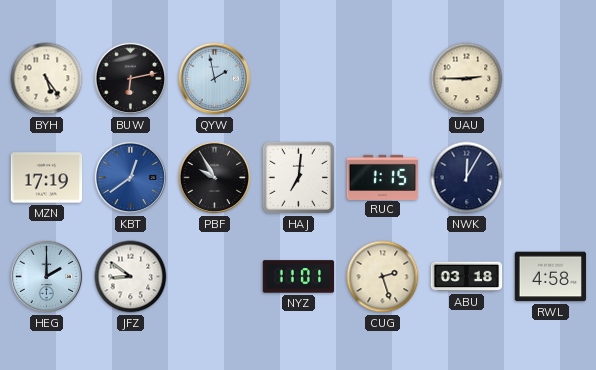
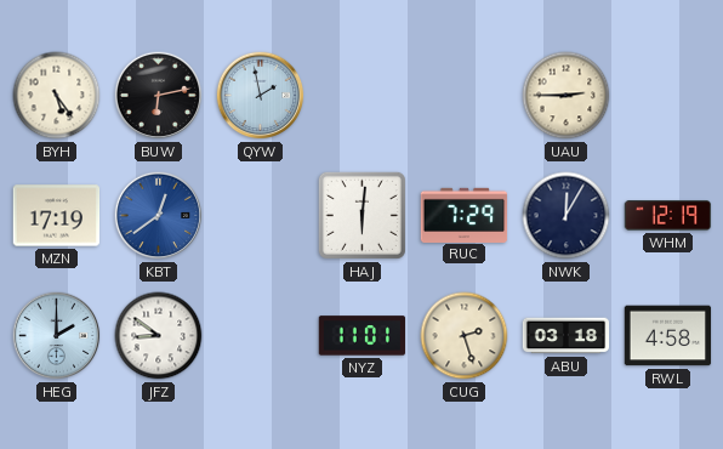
PBF: 9:55 -> none
HAJ: 7:01 -> 6:01
RUC: 1:15 -> 7:29
WHM: none -> 12:19
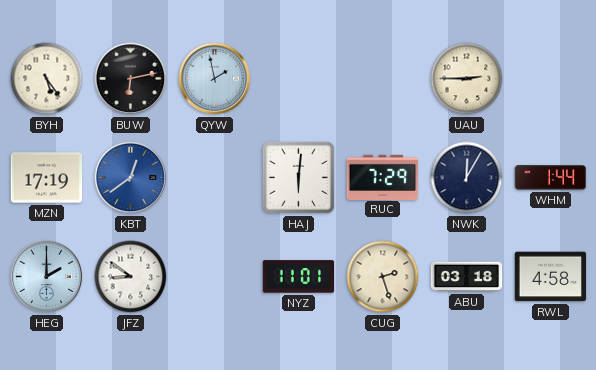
WHM: 12:19 -> 1:44
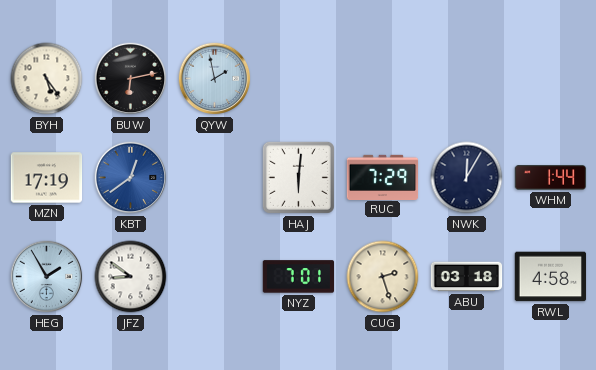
UAU: 2:45 -> none
HEG: 2:00 -> 1:55
NYZ: 11:01 -> 7:01
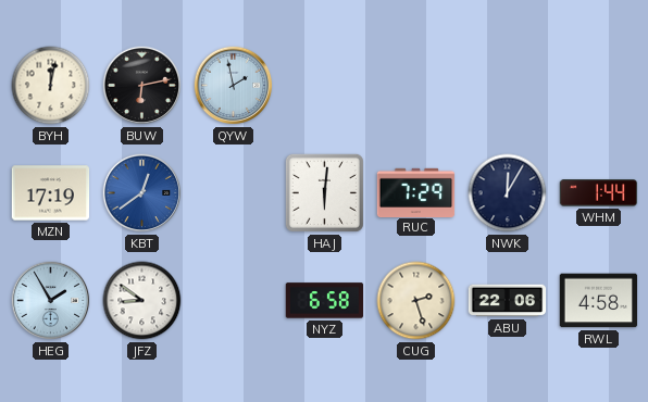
BYH: 5:24 -> 12:02
NYZ: 7:01 -> 6:58
ABU: 03:18 -> 22:06
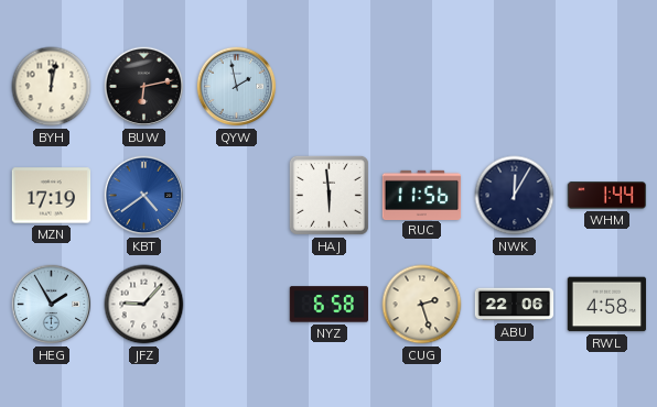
KBT: 12:39 -> 4:39
HAJ: 6:01 -> 5:59
RUC: 7:29 -> 11:56
JFZ: 8:51 -> 9:07
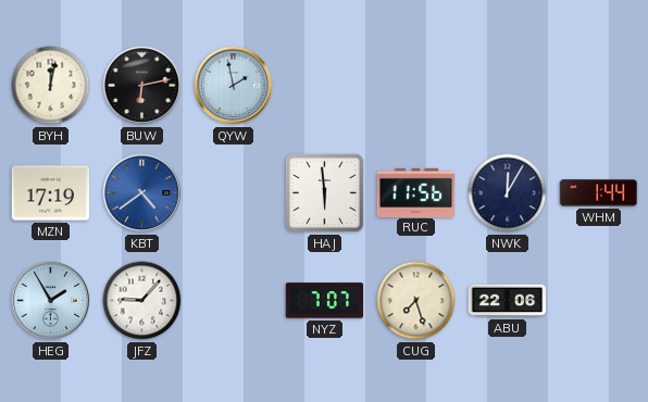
NYZ: 6:58 -> 7:07
CUG: 2:27 -> 7:27
RWL: 4:58 -> none
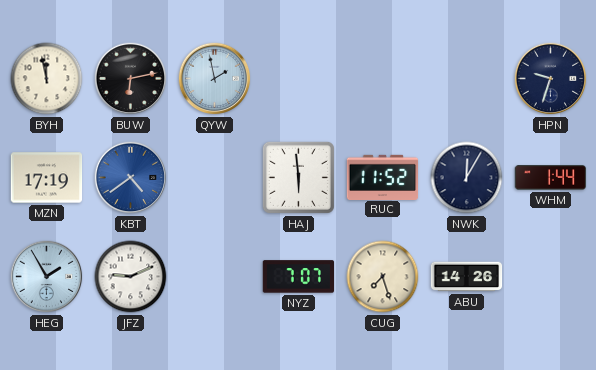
BYH: 12:02 -> 11:58
HPN: none -> 9:33
RUC: 11:56 -> 11:52
JFZ: 9:07 -> 9:11
ABU: 22:06 -> 14:26
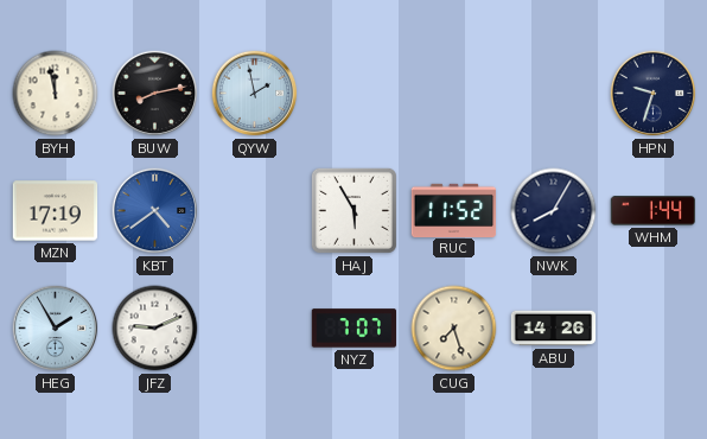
BUW: 6:13 -> 8:13
HAJ: 5:59 -> 5:55
NWK: 12:05 -> 8:05
